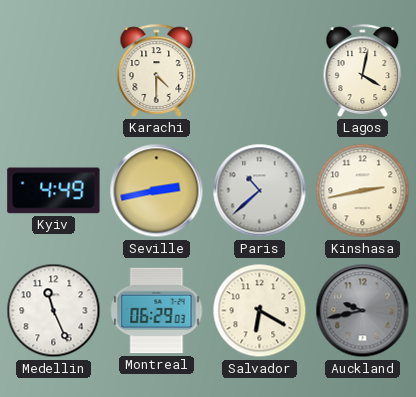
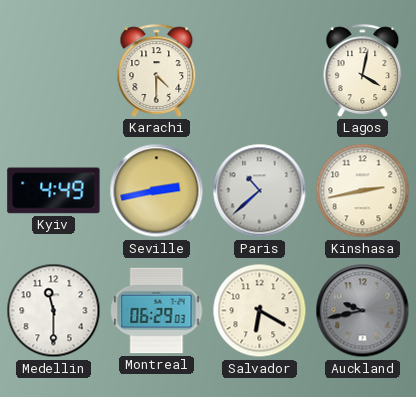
Medellin: 11:26 -> 11:30
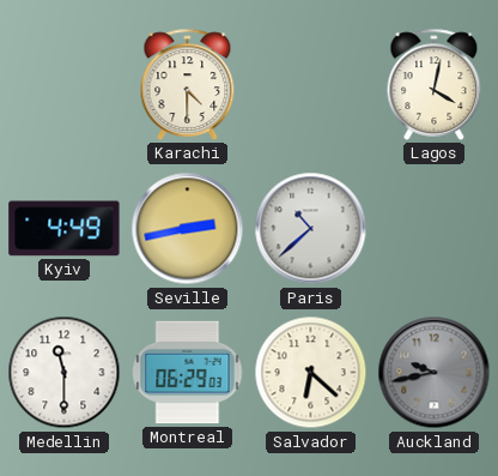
Kinshasa: 2:43 -> none
Salvador: 6:20 -> 6:22
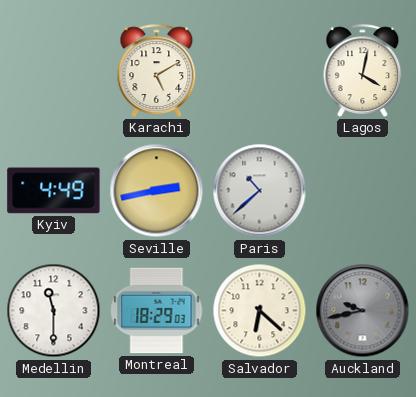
Karachi: 4:30 -> 5:10
Montreal: 06:29 -> 18:29
